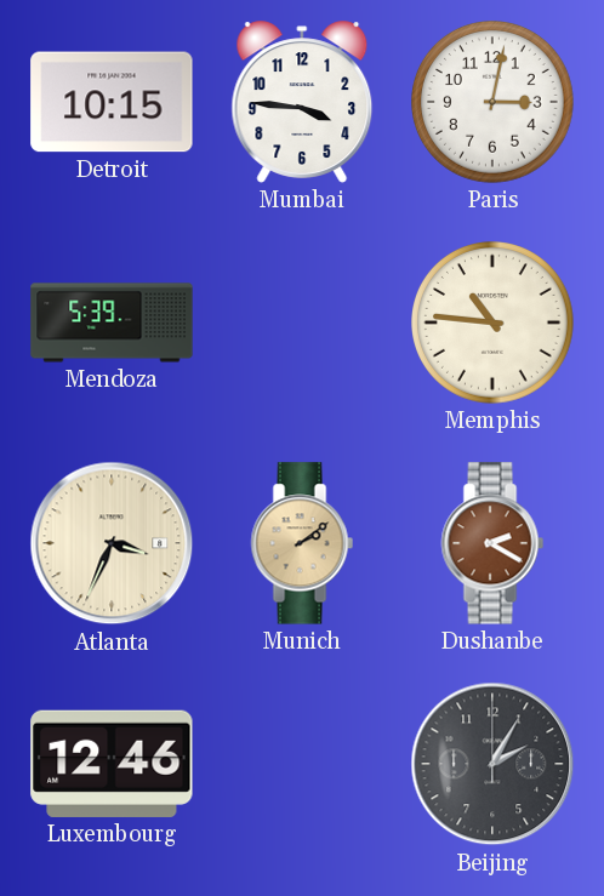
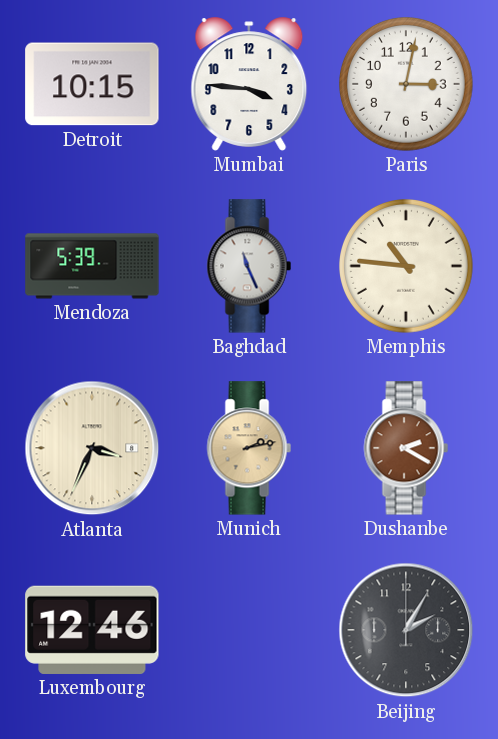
Baghdad: none -> 11:26
Munich: 2:09 -> 2:13
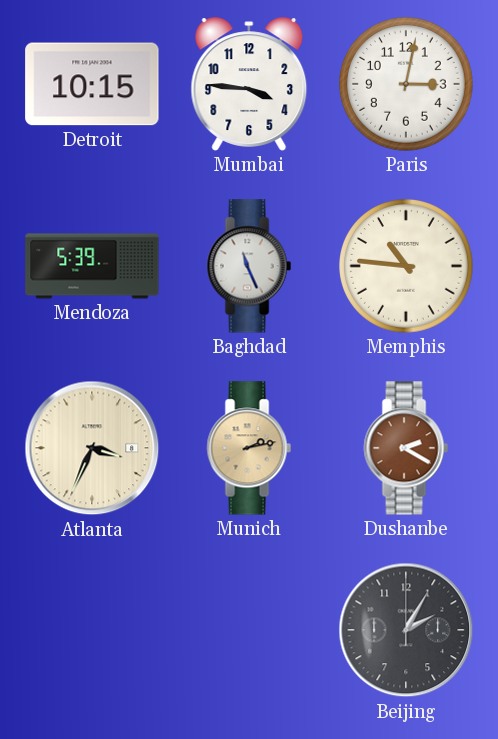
Luxembourg: 12:46 -> none
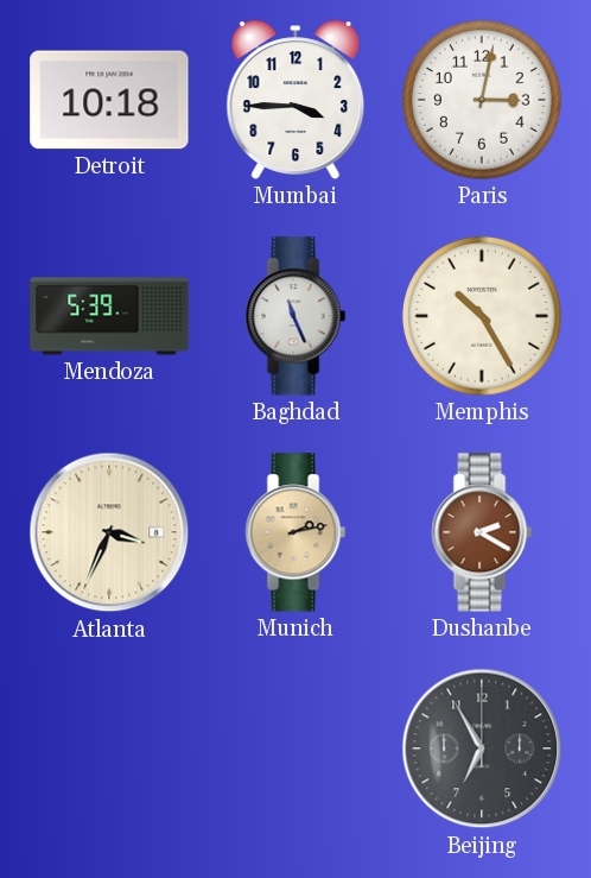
Detroit: 10:15 -> 10:18
Mumbai: 3:46 -> 3:45
Memphis: 10:46 -> 10:25
Beijing: 2:05 -> 6:55
